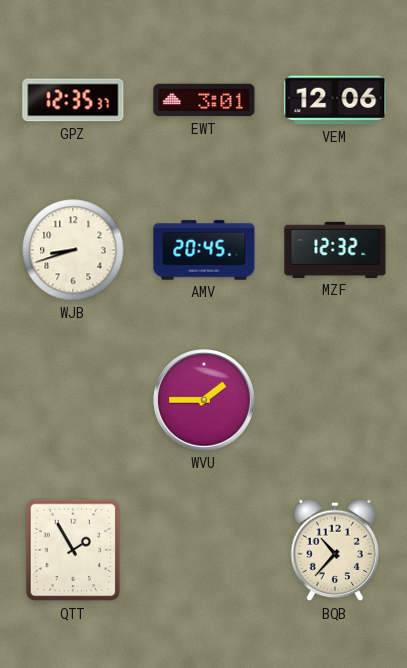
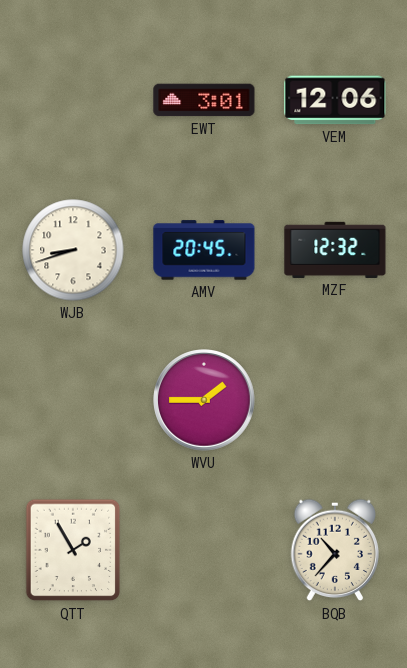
GPZ: 12:35 -> none
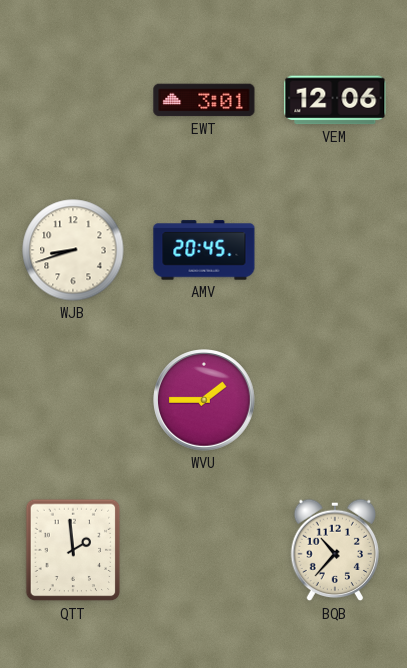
MZF: 12:32 -> none
QTT: 1:55 -> 1:59
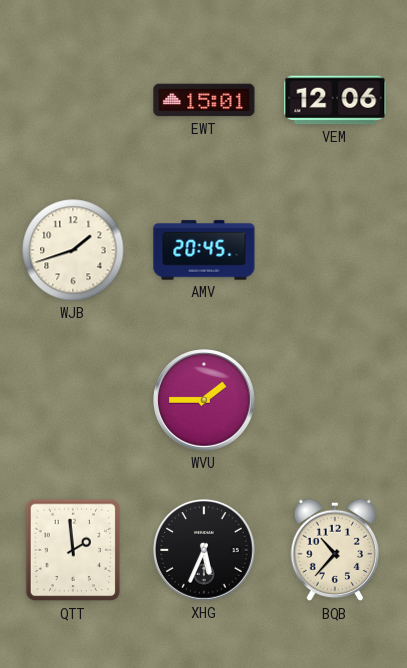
EWT: 3:01 -> 15:01
WJB: 8:42 -> 1:42
XHG: none -> 5:34
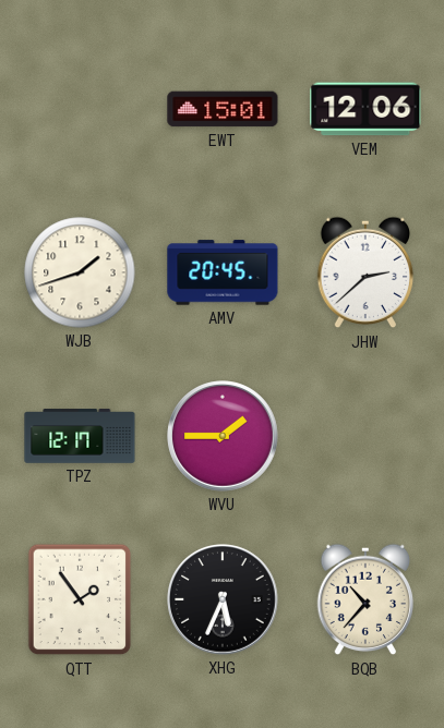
JHW: none -> 2:38
TPZ: none -> 12:17
QTT: 1:59 -> 1:54
